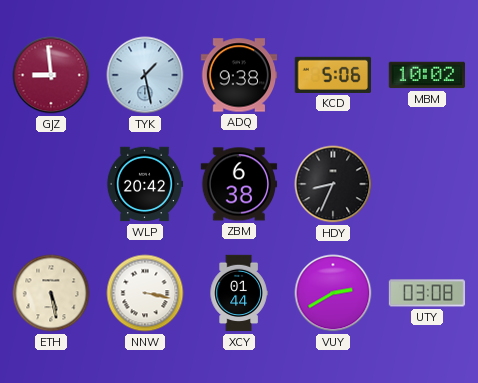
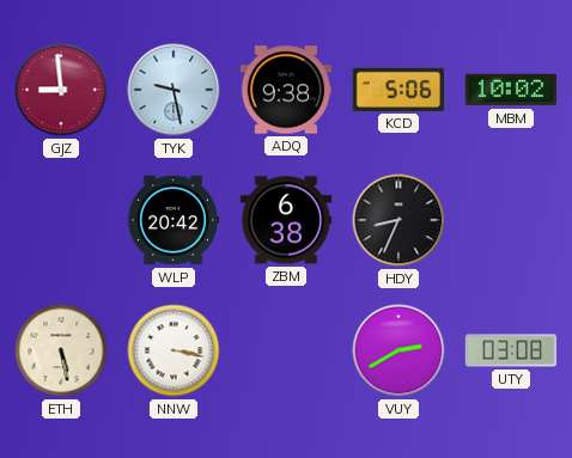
TYK: 1:28 -> 9:28
XCY: 01:44 -> none
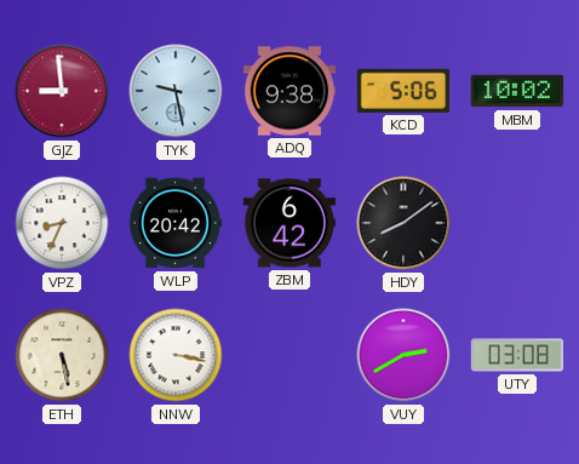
VPZ: none -> 8:34
ZBM: 6:38 -> 6:42
HDY: 8:34 -> 8:09
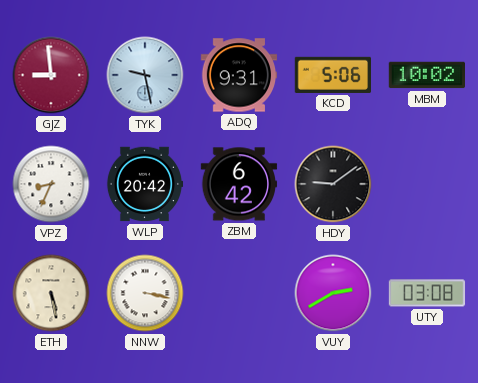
ADQ: 9:38 -> 9:31
HDY: 8:09 -> 9:09
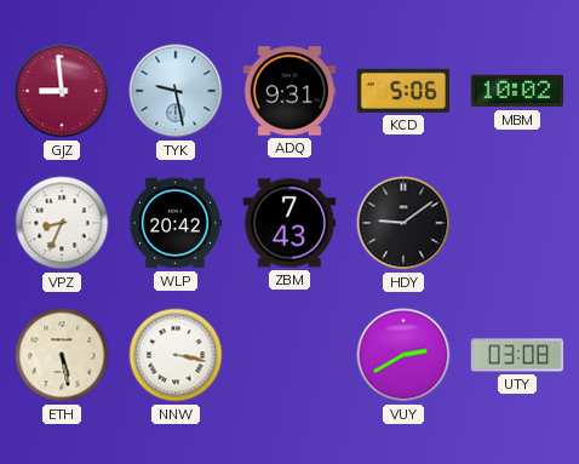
ZBM: 6:42 -> 7:43
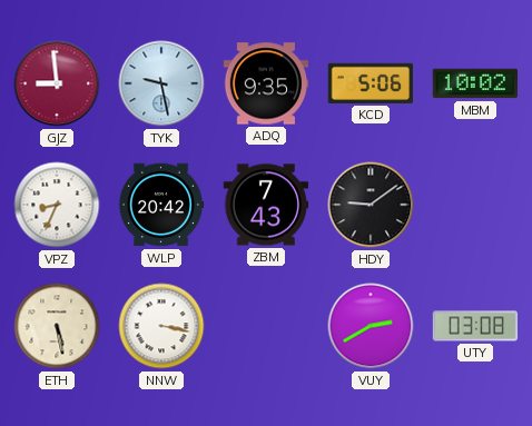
ADQ: 9:31 -> 9:35
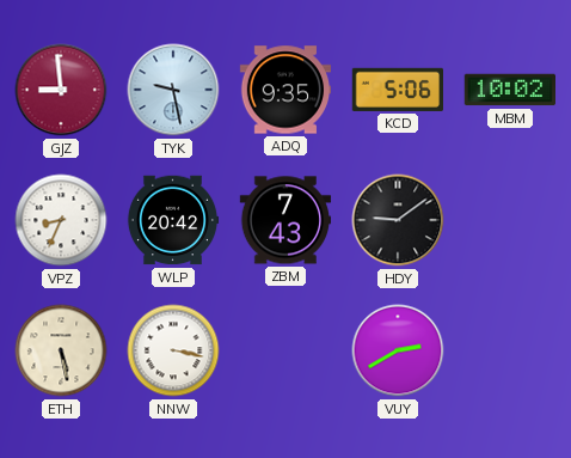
UTY: 03:08 -> none
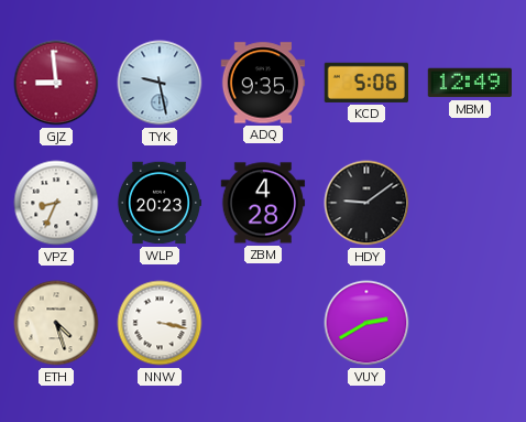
MBM: 10:02 -> 12:49
WLP: 20:42 -> 20:23
ZBM: 7:43 -> 4:28
ETH: 5:28 -> 4:27
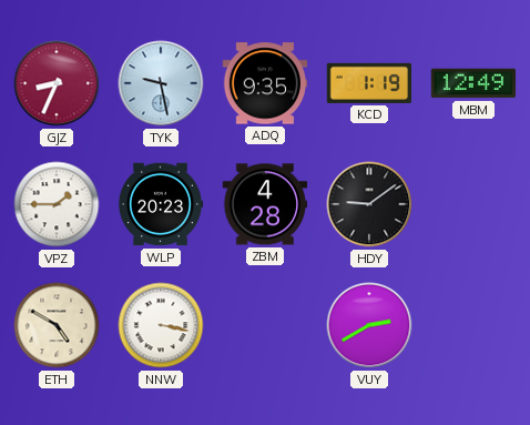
GJZ: 8:59 -> 8:34
KCD: 5:06 -> 1:19
VPZ: 8:34 -> 1:45
ETH: 4:27 -> 4:50
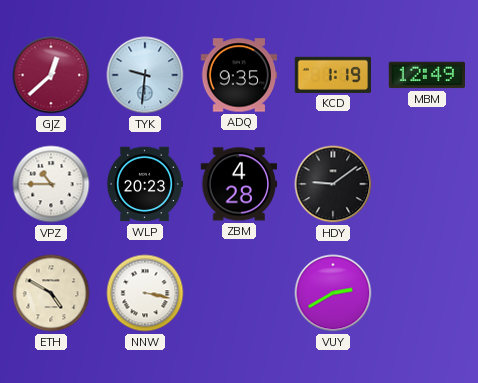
GJZ: 8:34 -> 12:38
TYK: 9:28 -> 9:31
VPZ: 1:45 -> 10:45
